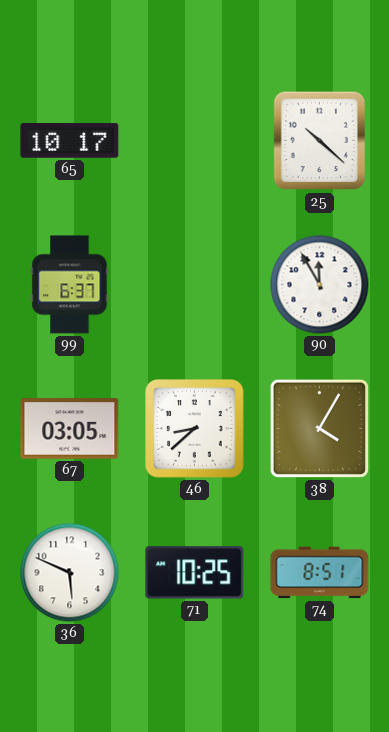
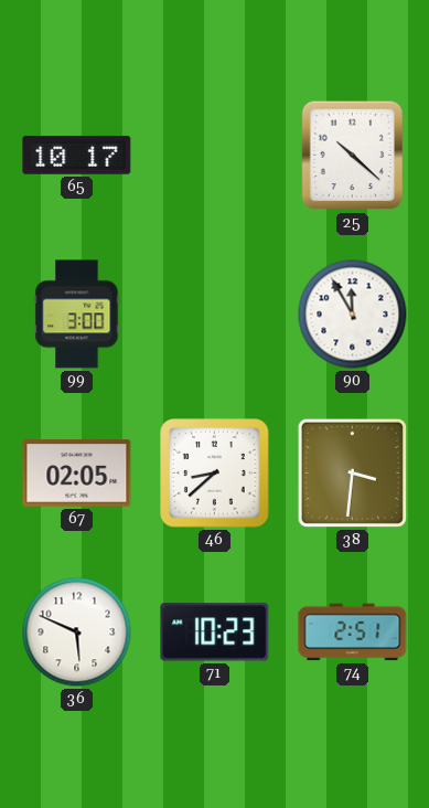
99: 6:37 -> 3:00
67: 03:05 -> 02:05
38: 4:05 -> 3:31
71: 10:25 -> 10:23
74: 8:51 -> 2:51
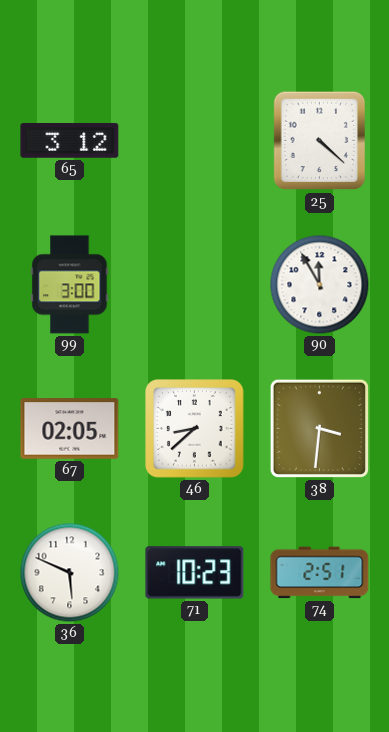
65: 10:17 -> 3:12
25: 10:22 -> 4:22
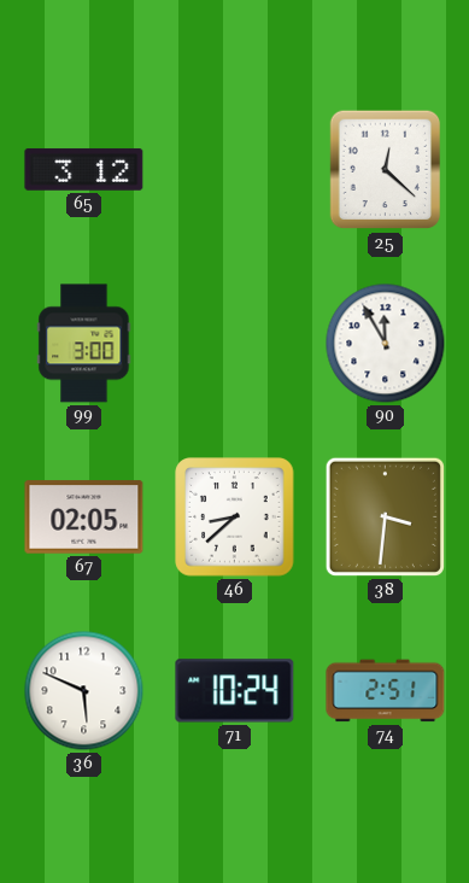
25: 4:22 -> 12:22
71: 10:23 -> 10:24
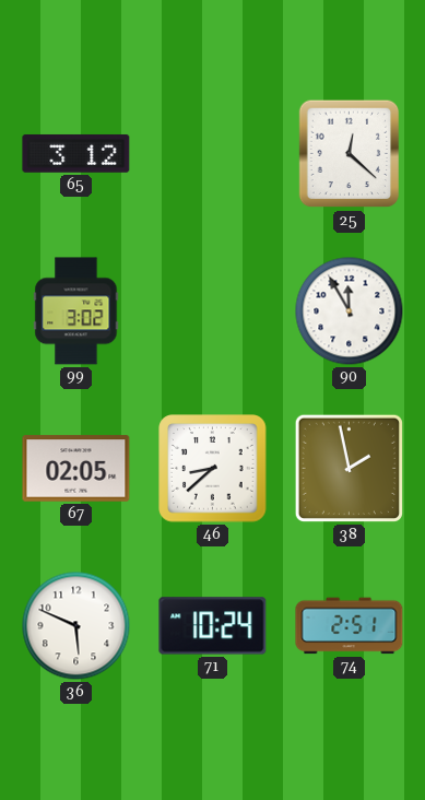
99: 3:00 -> 3:02
38: 3:31 -> 1:58
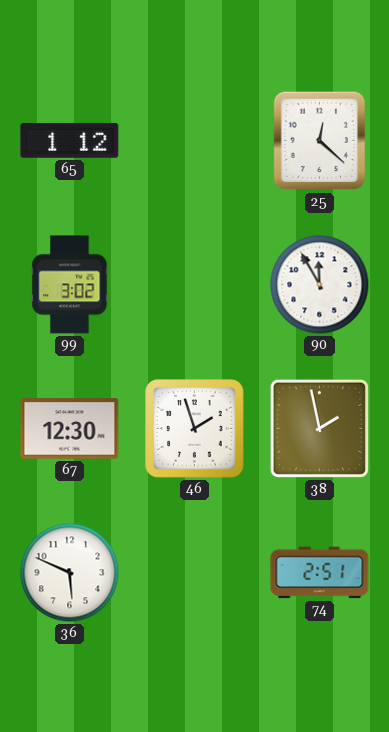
65: 3:12 -> 1:12
67: 02:05 -> 12:30
46: 8:38 -> 1:57
71: 10:24 -> none
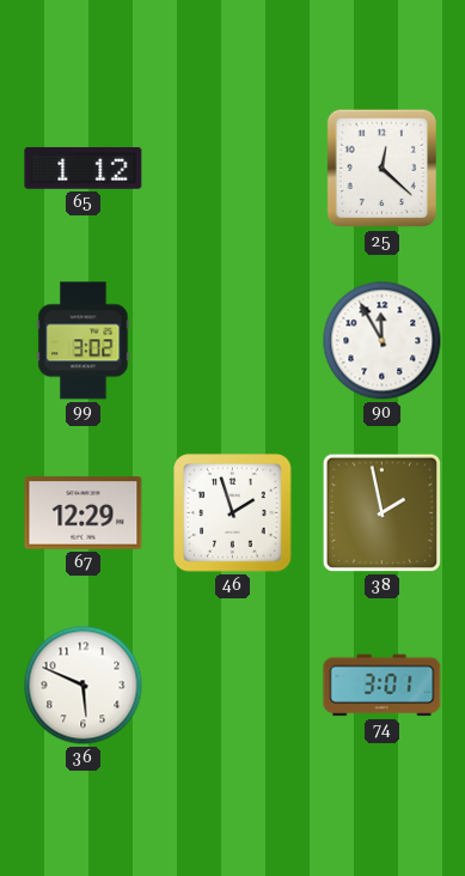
67: 12:30 -> 12:29
74: 2:51 -> 3:01
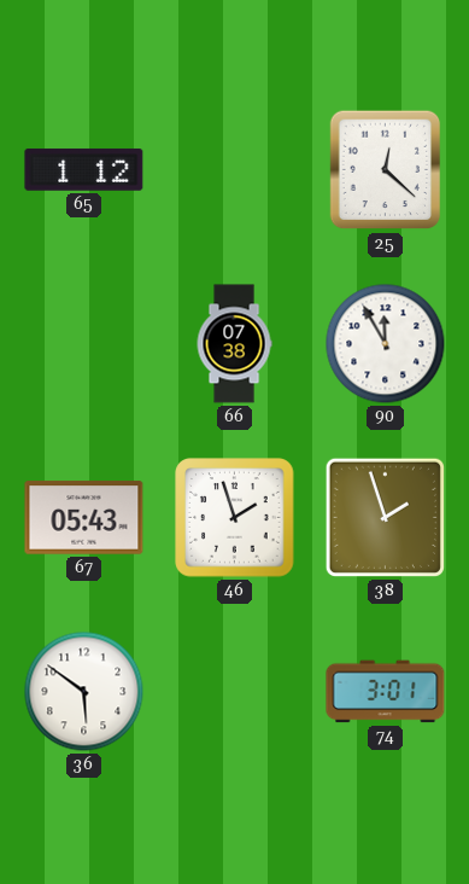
99: 3:02 -> none
66: none -> 07:38
67: 12:29 -> 05:43
38: 1:58 -> 1:57
36: 5:49 -> 5:51
